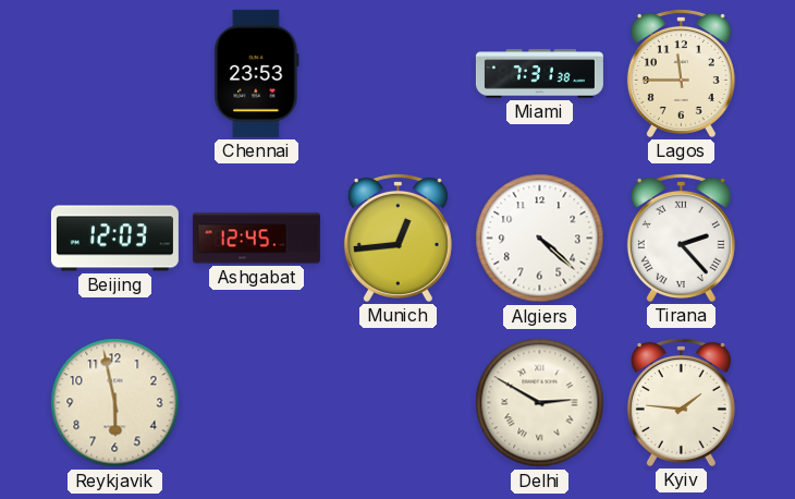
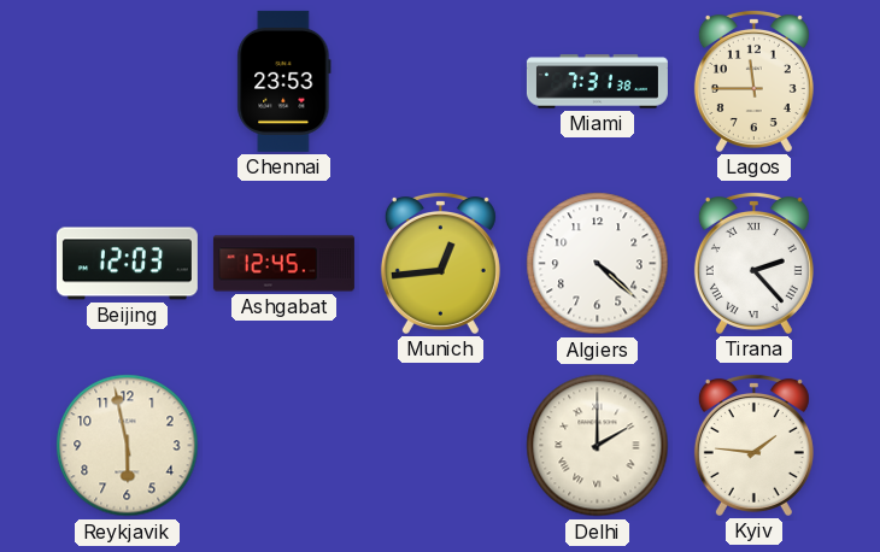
Delhi: 2:50 -> 2:00
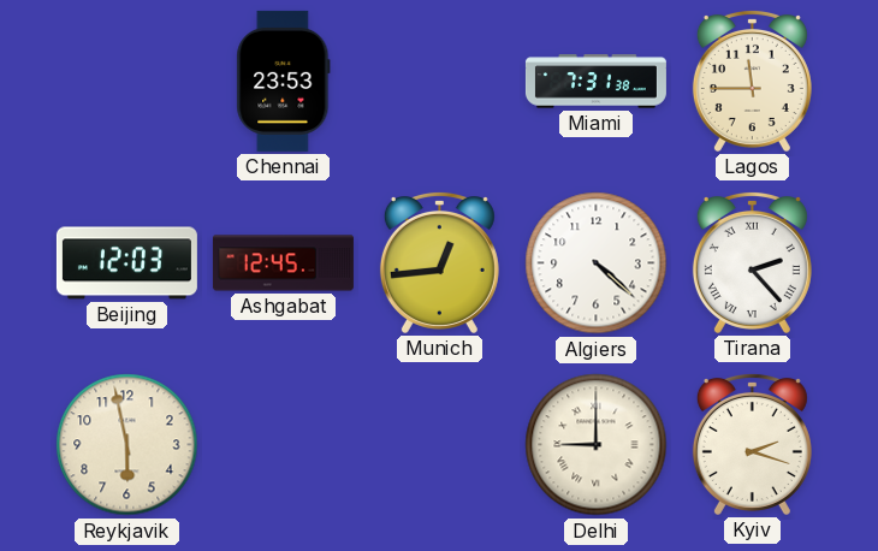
Delhi: 2:00 -> 9:00
Kyiv: 1:46 -> 2:18
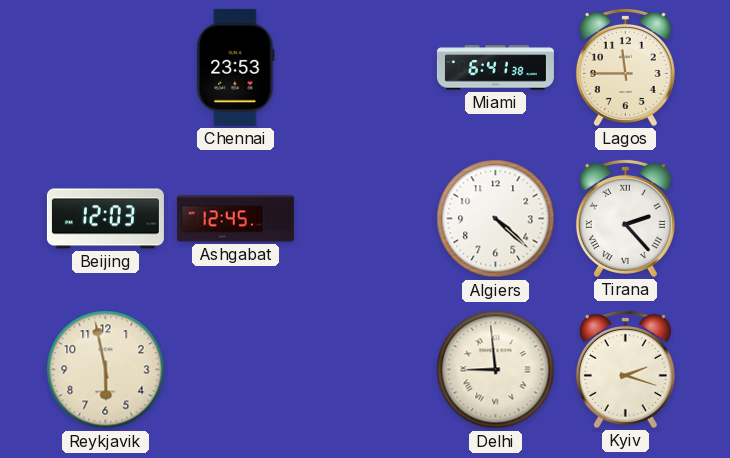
Miami: 7:31 -> 6:41
Munich: 12:44 -> none
Delhi: 9:00 -> 8:59
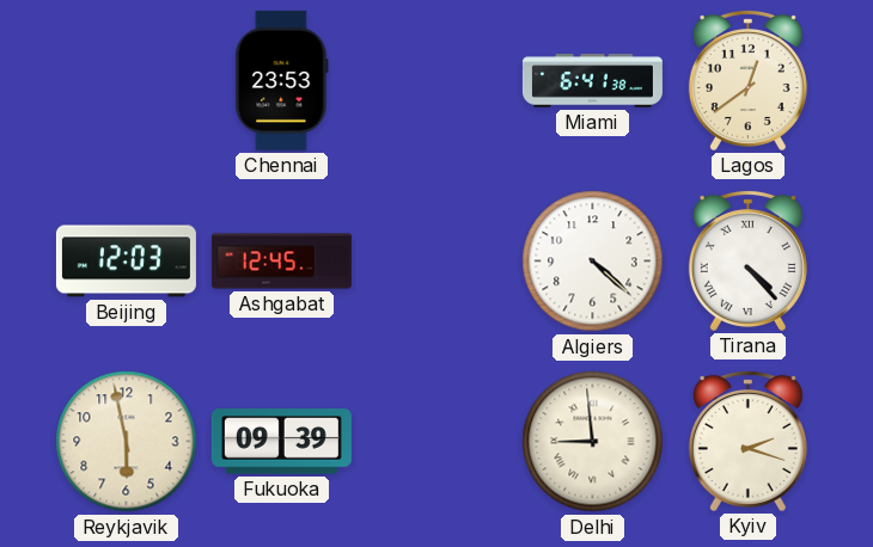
Lagos: 11:45 -> 12:39
Tirana: 2:23 -> 4:23
Fukuoka: none -> 09:39
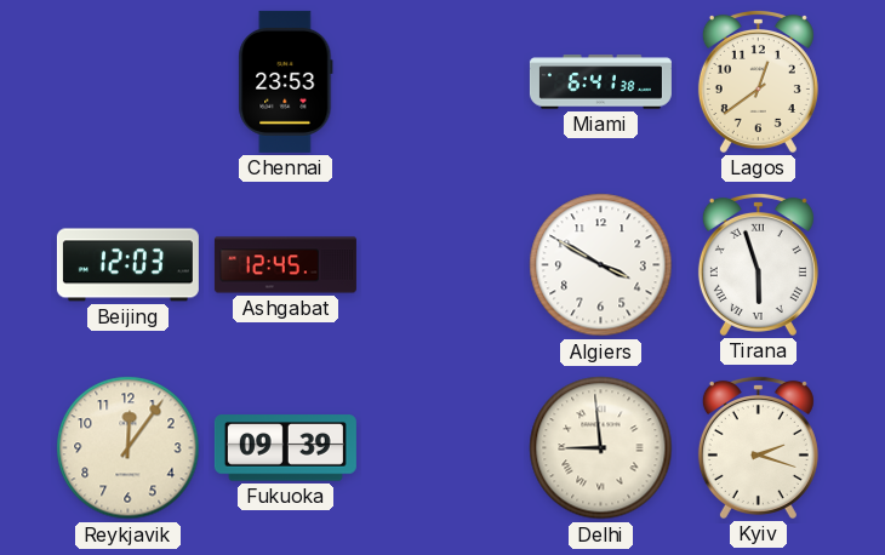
Algiers: 4:22 -> 3:50
Tirana: 4:23 -> 5:57
Reykjavik: 5:58 -> 12:06
